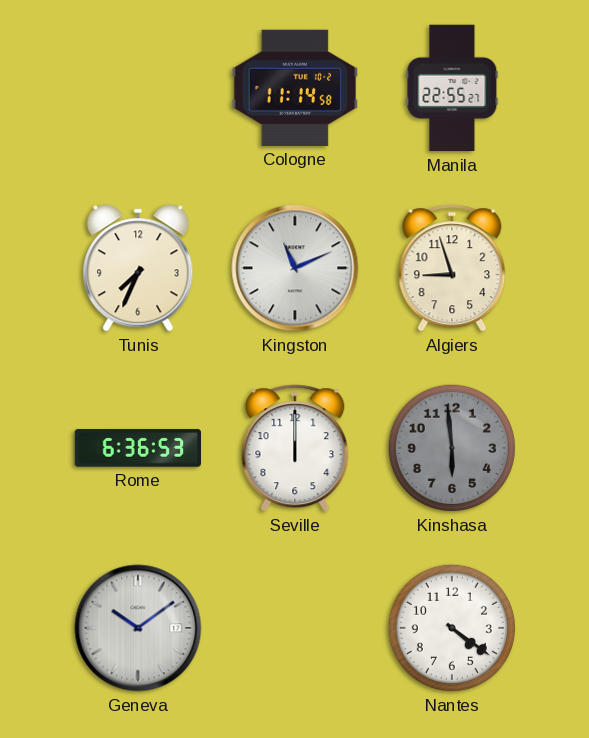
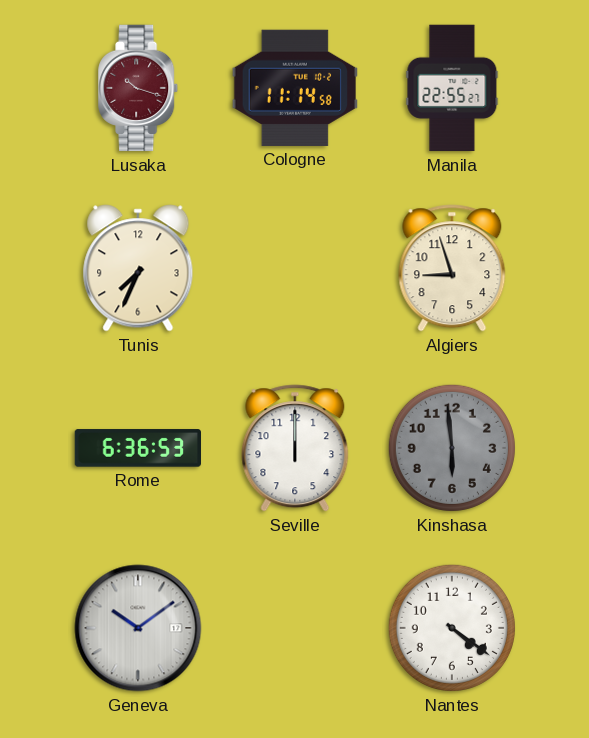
Lusaka: none -> 10:18
Kingston: 11:11 -> none
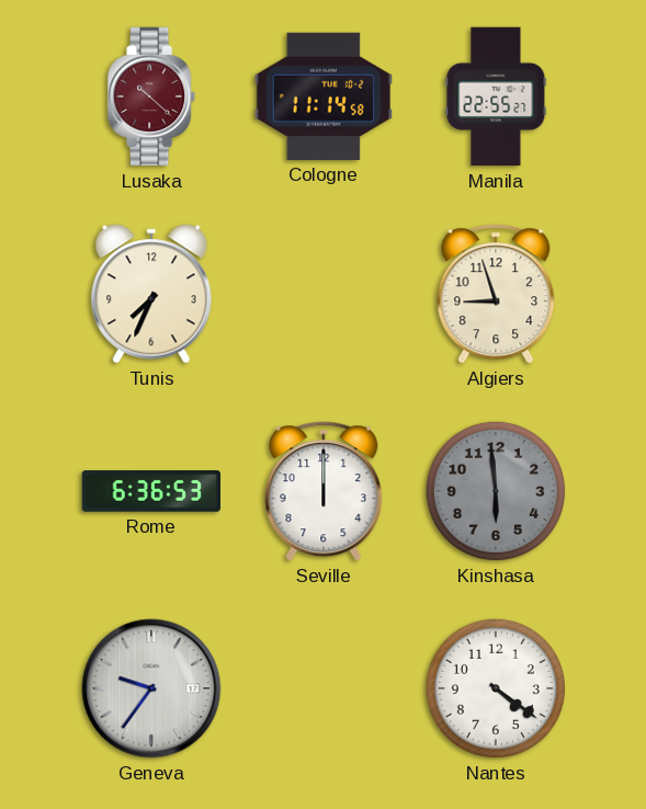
Lusaka: 10:18 -> 10:22
Geneva: 10:09 -> 9:36
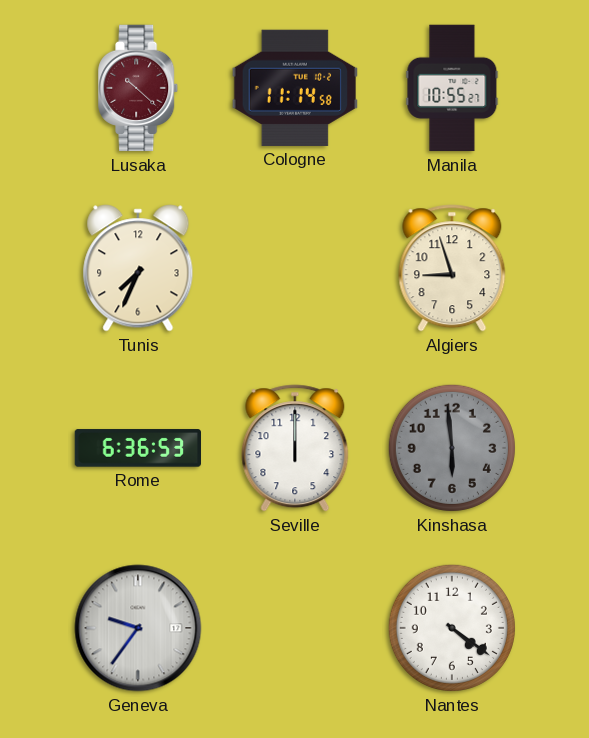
Manila: 22:55 -> 10:55
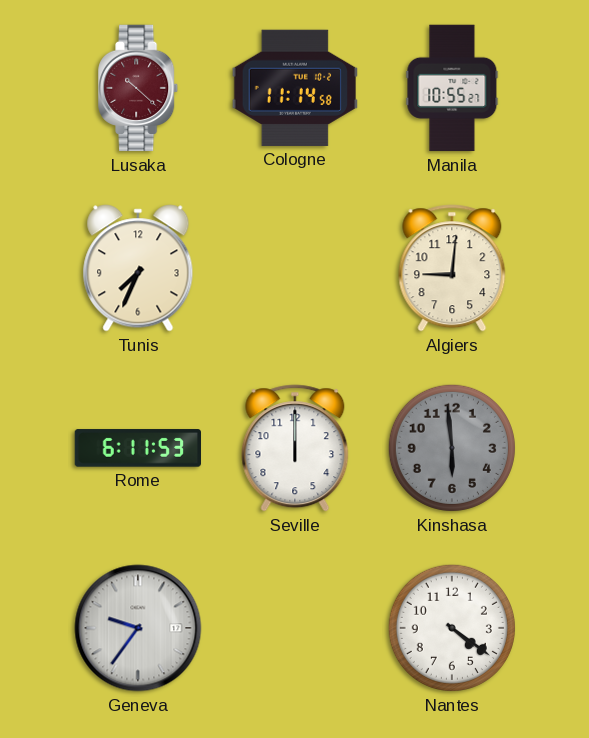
Algiers: 8:57 -> 9:01
Rome: 6:36 -> 6:11
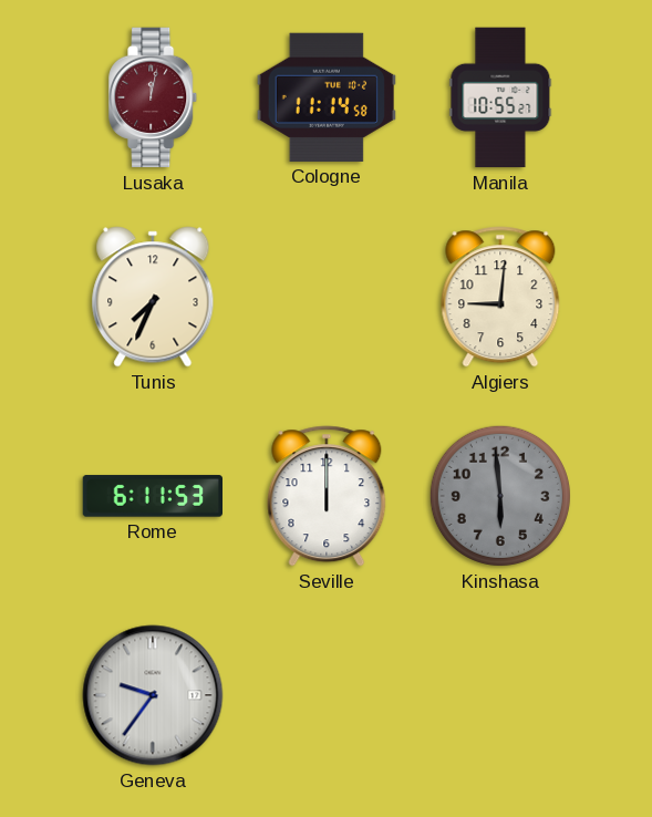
Lusaka: 10:22 -> 12:02
Nantes: 4:21 -> none
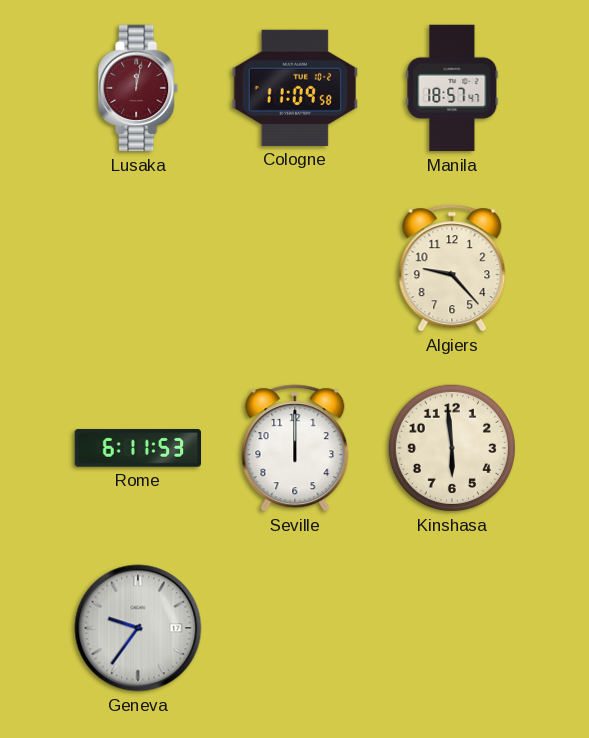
Cologne: 11:14 -> 11:09
Manila: 10:55 -> 18:57
Tunis: 7:34 -> none
Algiers: 9:01 -> 9:23
Kinshasa dial: grey -> cream
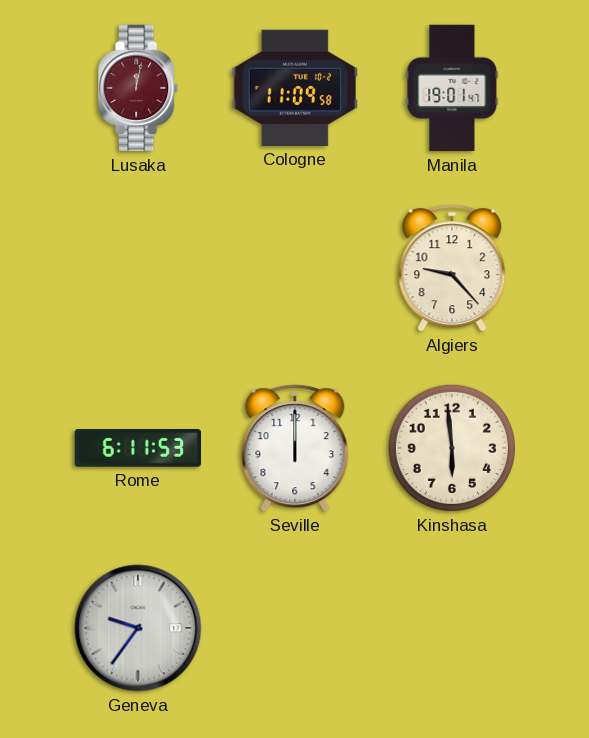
Manila: 18:57 -> 19:01
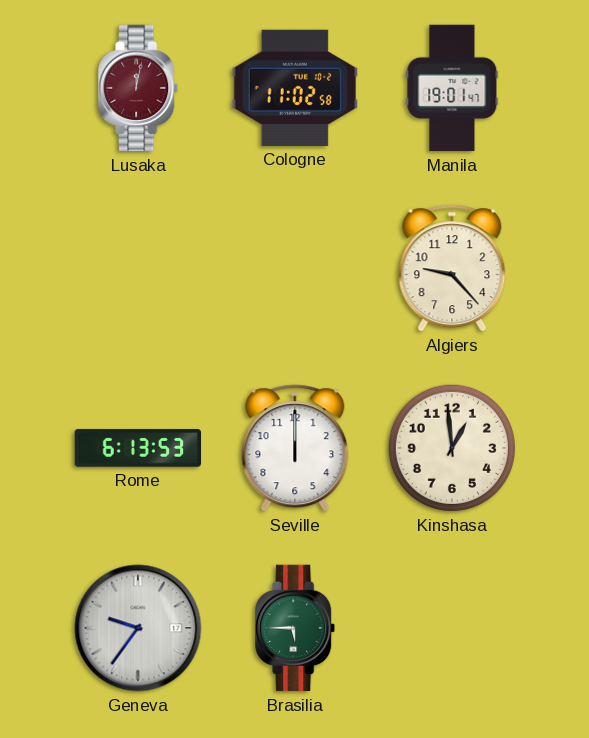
Cologne: 11:09 -> 11:02
Rome: 6:11 -> 6:13
Kinshasa: 5:59 -> 12:59
Brasilia: none -> 5:45
